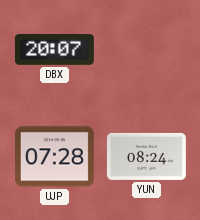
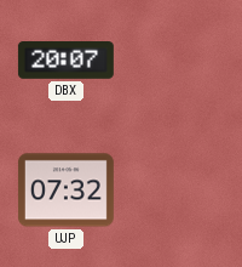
UJP: 07:28 -> 07:32
YUN: 08:24 -> none
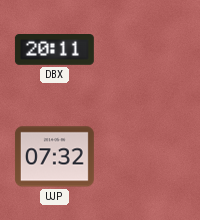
DBX: 20:07 -> 20:11
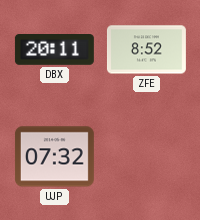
ZFE: none -> 8:52
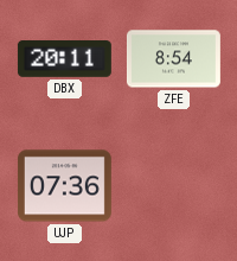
ZFE: 8:52 -> 8:54
UJP: 07:32 -> 07:36
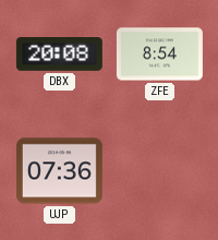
DBX: 20:11 -> 20:08
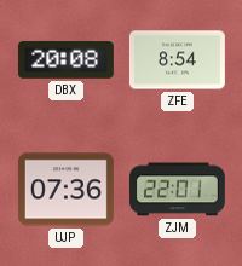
ZJM: none -> 22:01
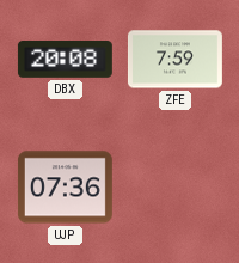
ZFE: 8:54 -> 7:59
ZJM: 22:01 -> none
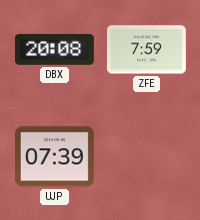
UJP: 07:36 -> 07:39
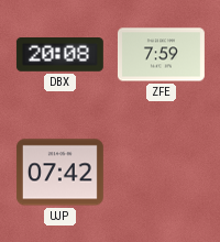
UJP: 07:39 -> 07:42
